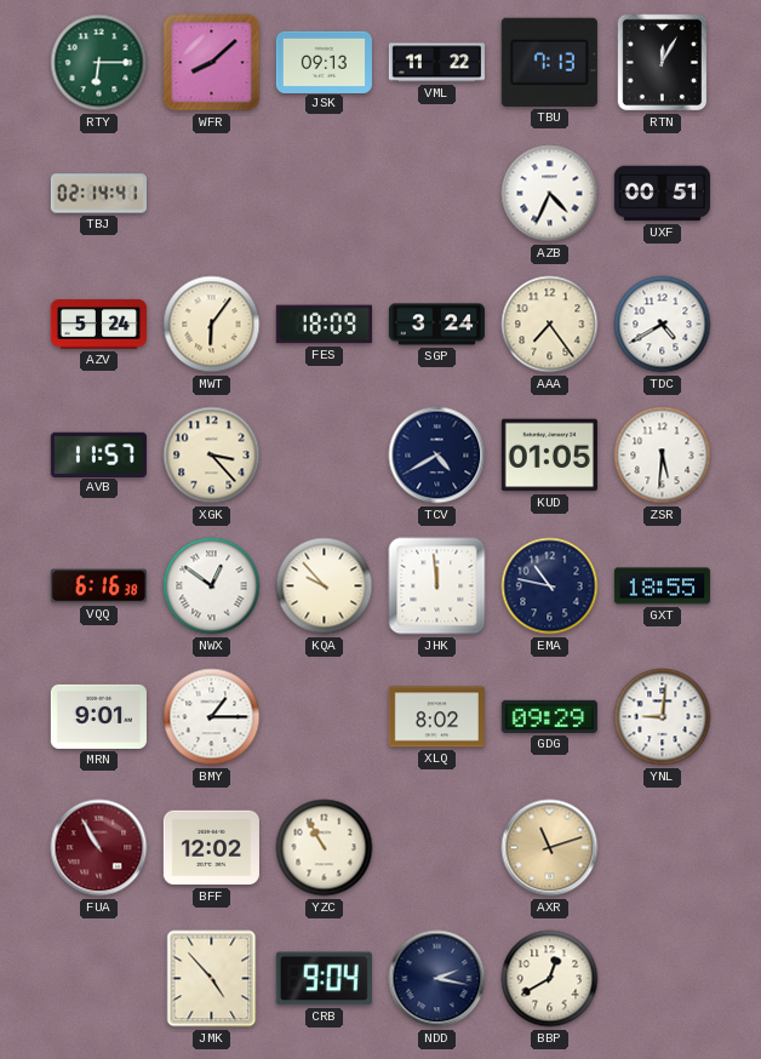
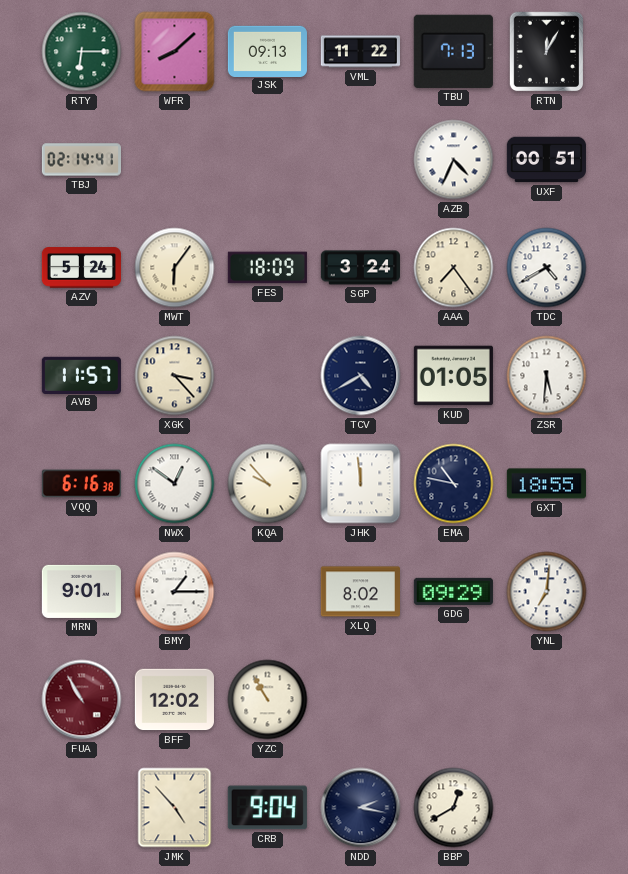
YNL: 9:01 -> 7:01
AXR: 11:12 -> none
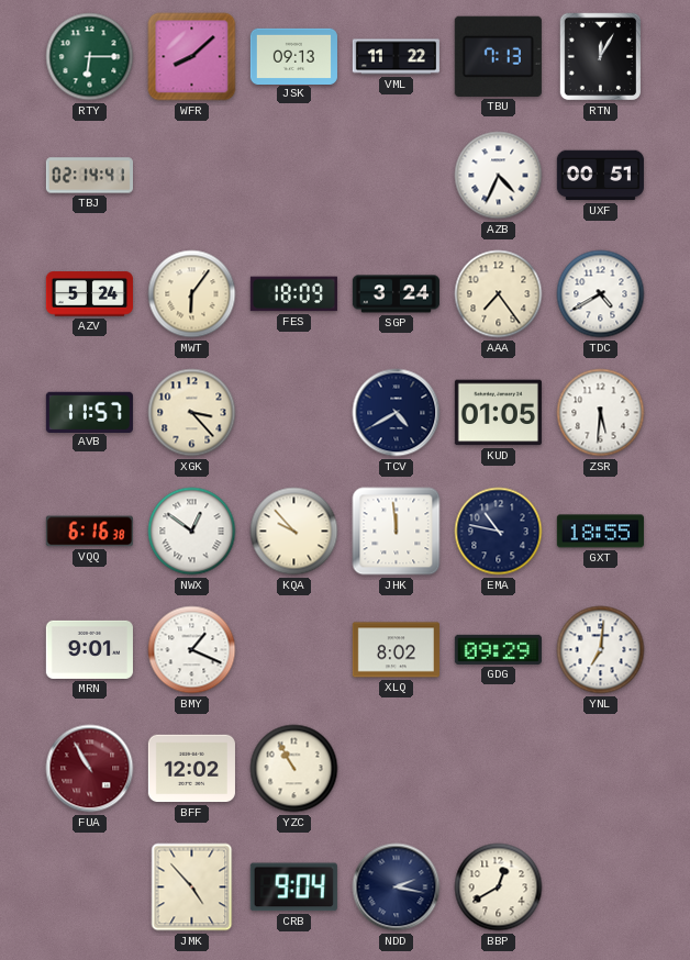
BMY: 1:15 -> 1:19
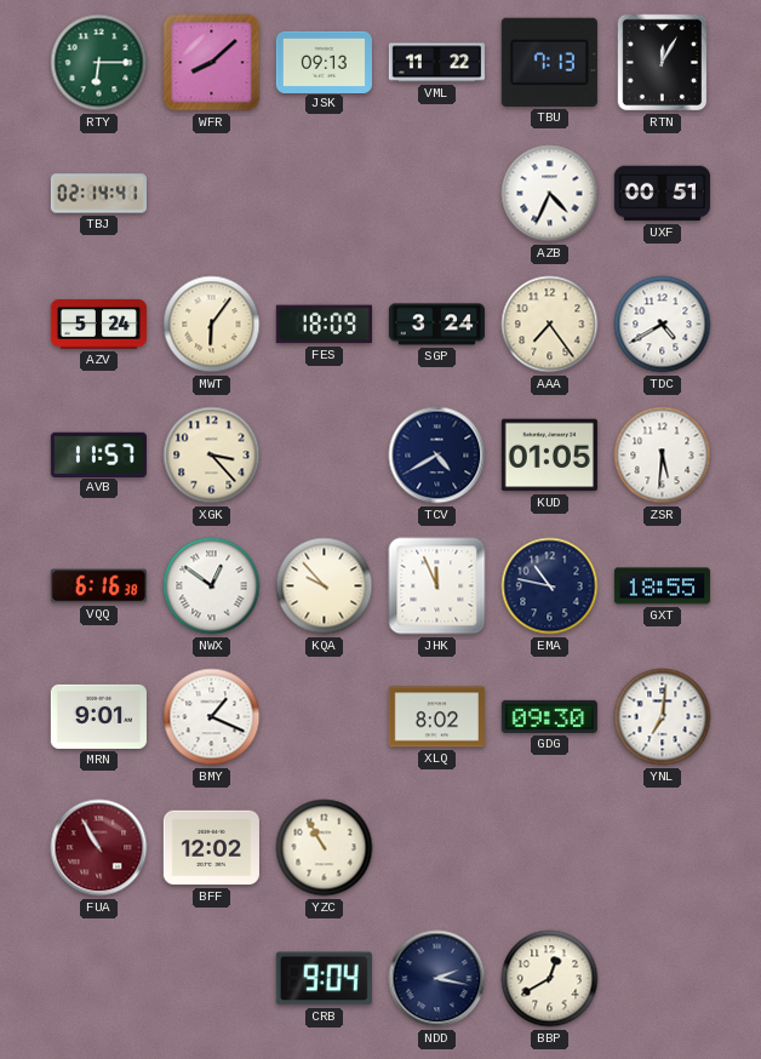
JHK: 11:59 -> 11:56
GDG: 09:29 -> 09:30
JMK: 4:53 -> none
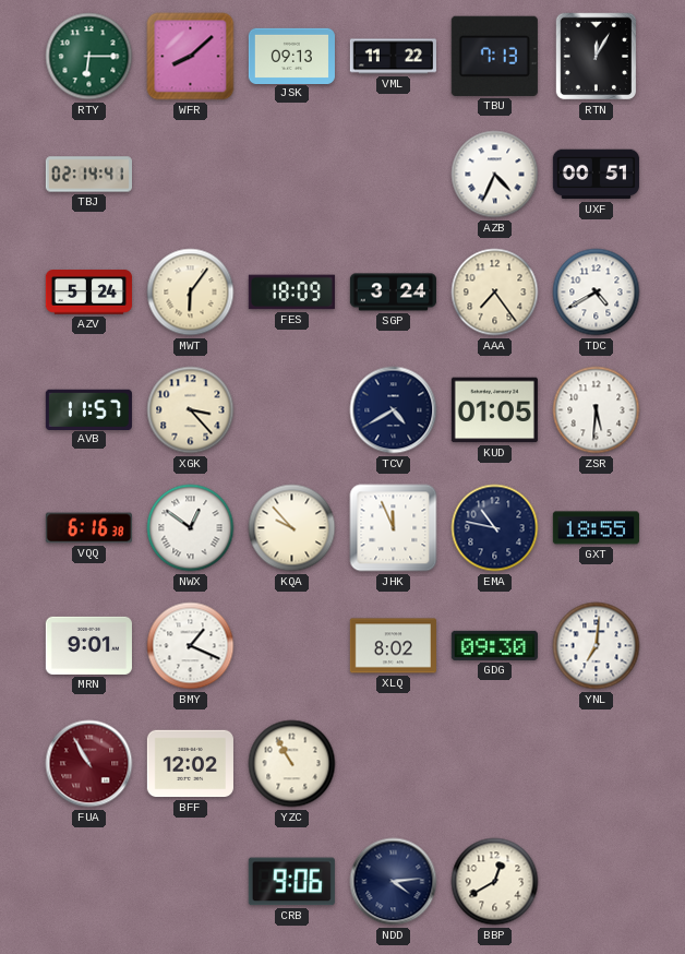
CRB: 9:04 -> 9:06
NDD: 2:17 -> 4:14
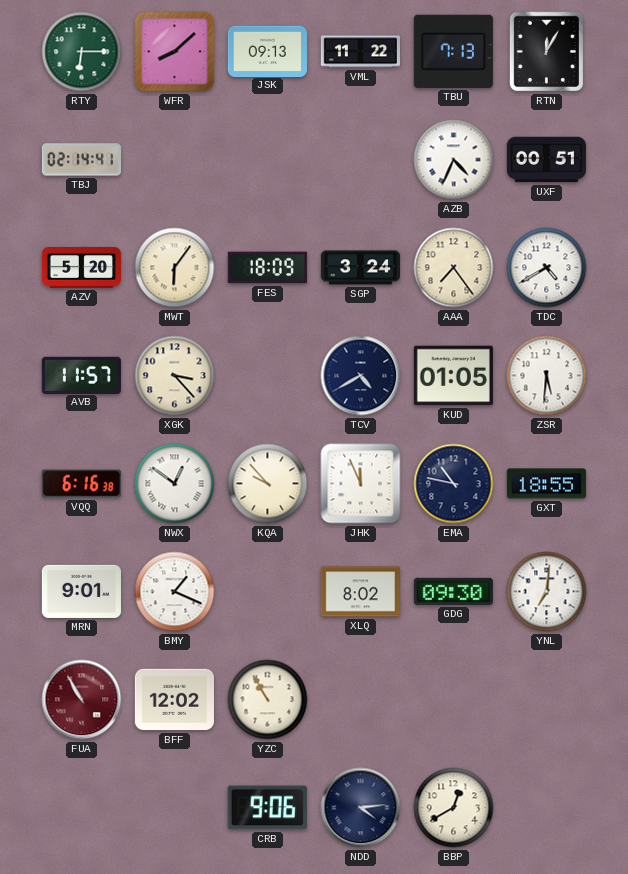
AZV: 5:24 -> 5:20
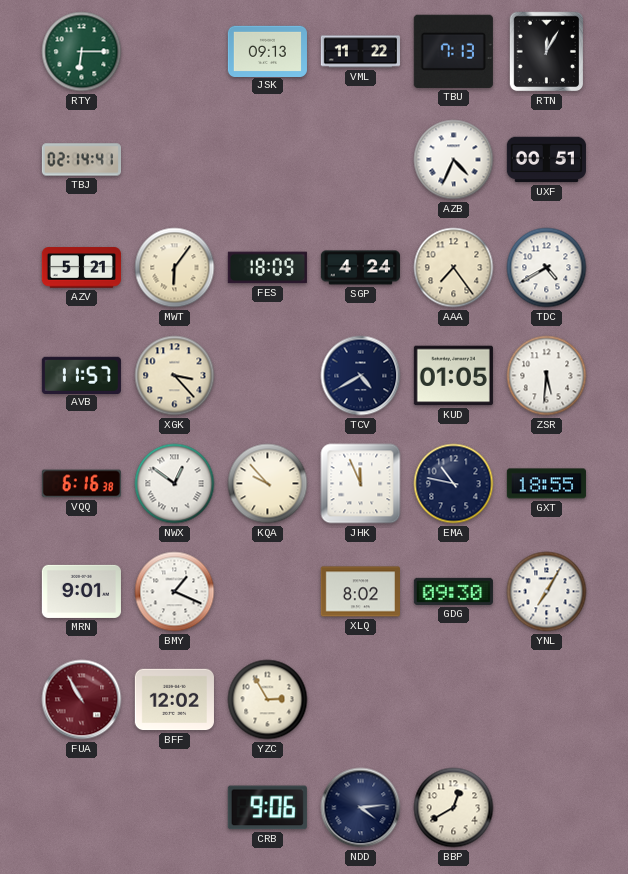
WFR: 8:08 -> none
AZV: 5:20 -> 5:21
SGP: 3:24 -> 4:24
YNL: 7:01 -> 7:05
YZC: 10:55 -> 2:55
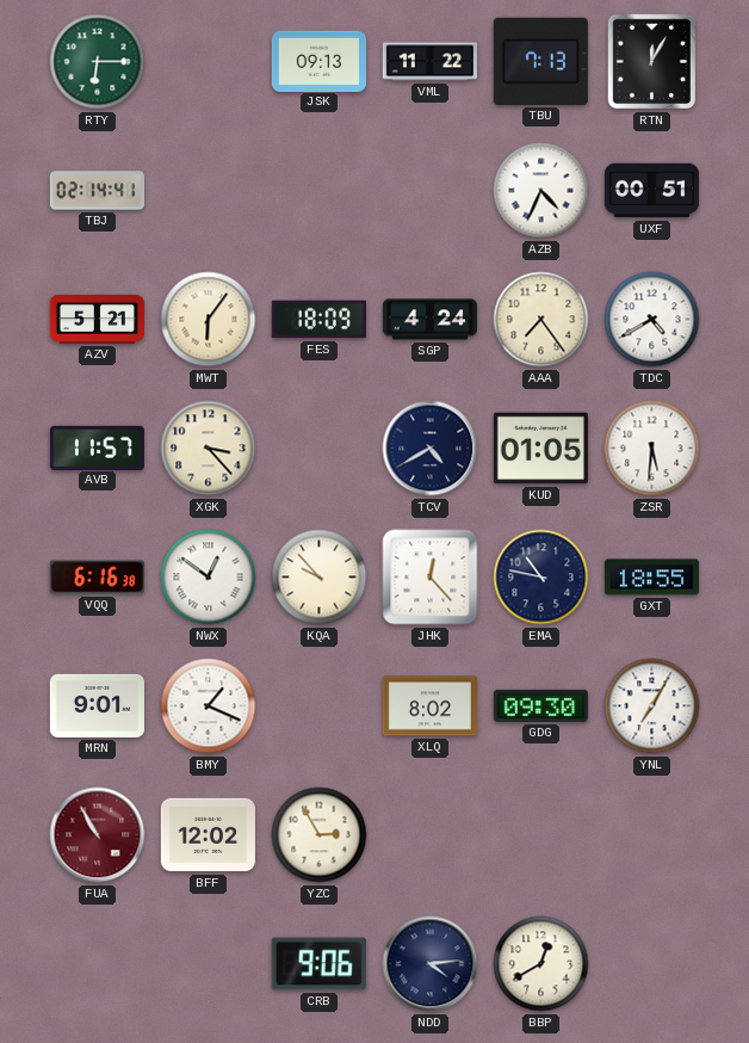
JHK: 11:56 -> 12:23
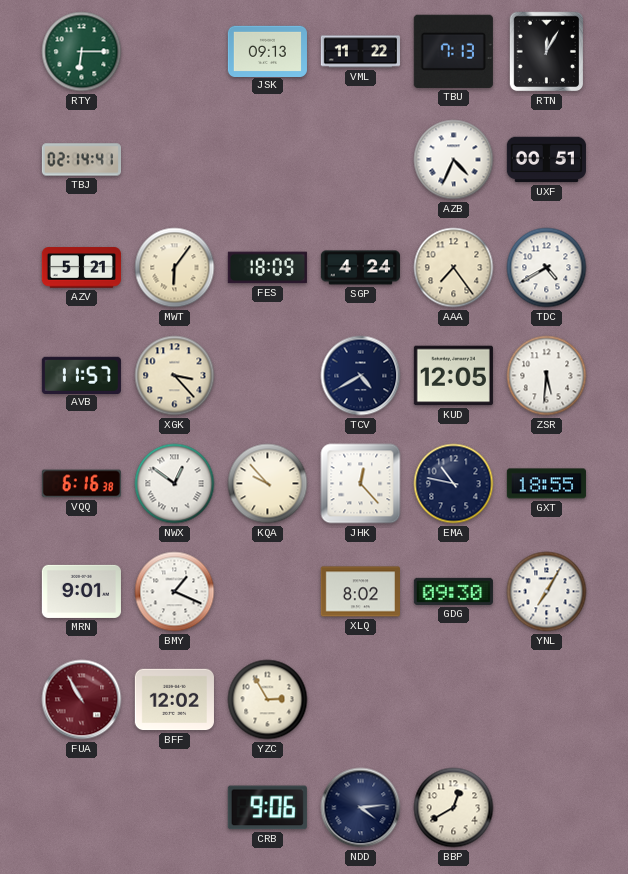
KUD: 01:05 -> 12:05
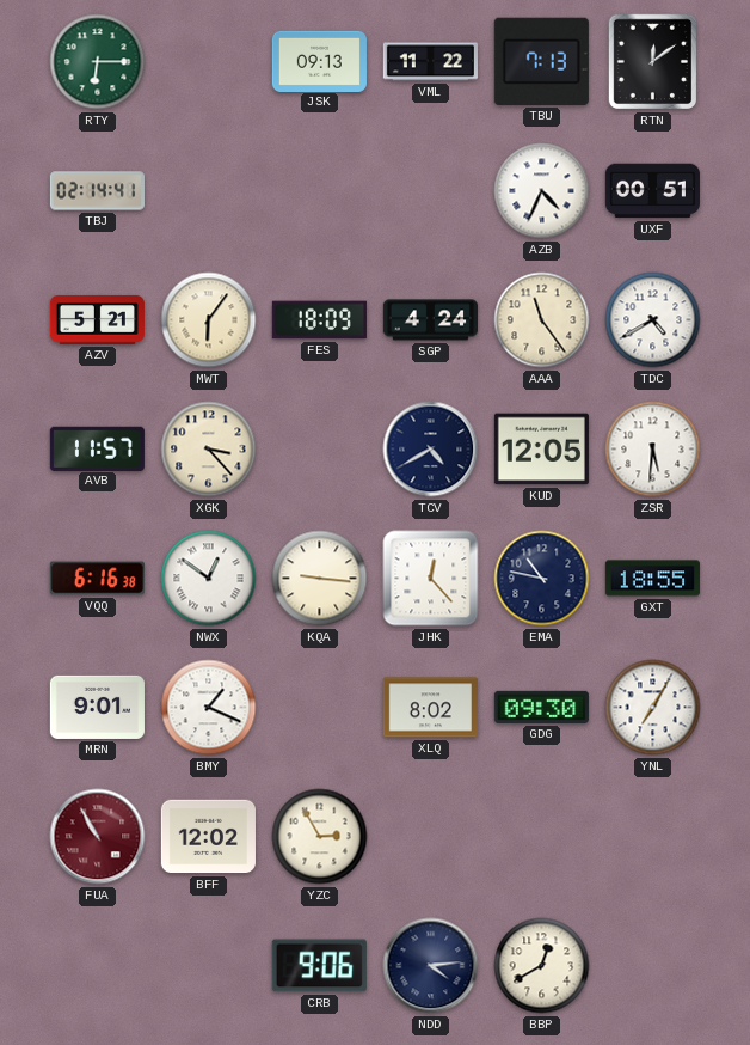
RTN: 12:05 -> 12:09
AAA: 7:24 -> 11:24
KQA: 9:53 -> 9:16
